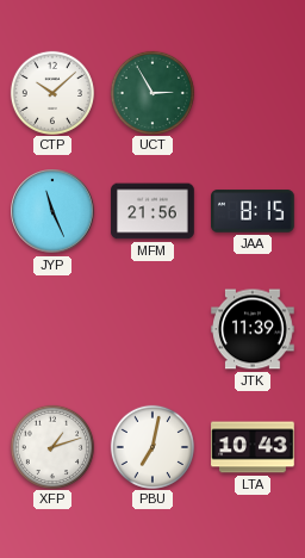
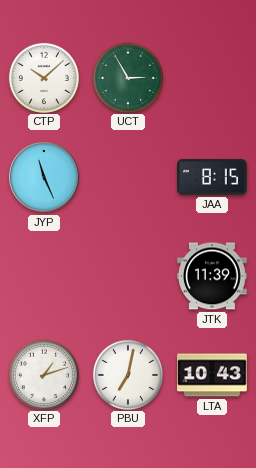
MFM: 21:56 -> none
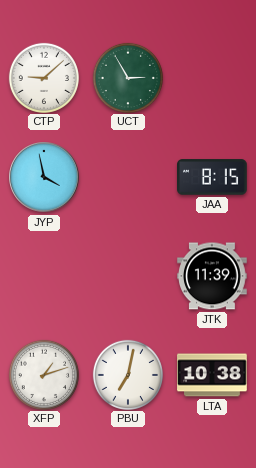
CTP: 10:08 -> 9:08
JYP: 11:26 -> 3:58
LTA: 10:43 -> 10:38
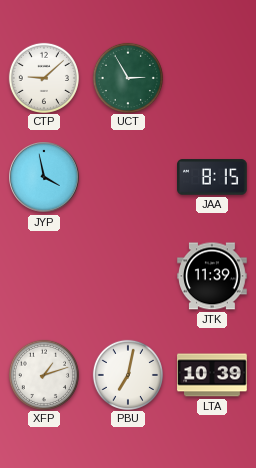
LTA: 10:38 -> 10:39
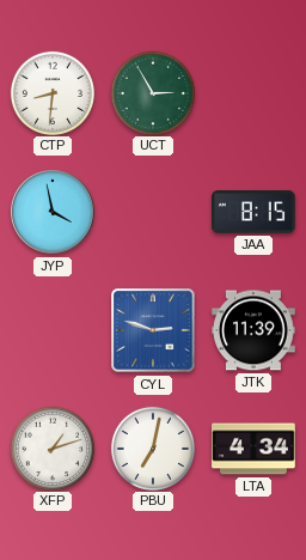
CTP: 9:08 -> 8:31
CYL: none -> 2:48
LTA: 10:39 -> 4:34
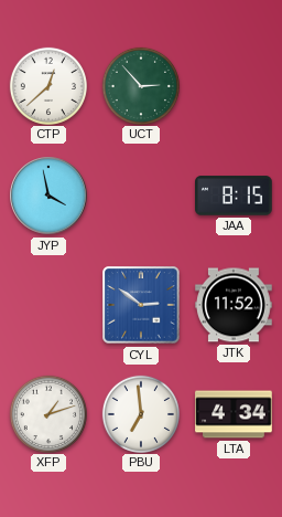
CTP: 8:31 -> 12:38
UCT: 2:55 -> 2:53
CYL: 2:48 -> 2:51
JTK: 11:39 -> 11:52
PBU: 7:02 -> 6:59
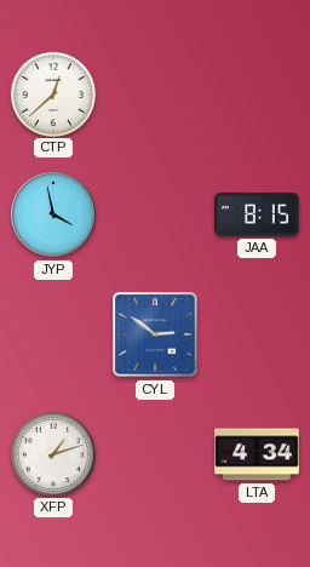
UCT: 2:53 -> none
JTK: 11:52 -> none
PBU: 6:59 -> none
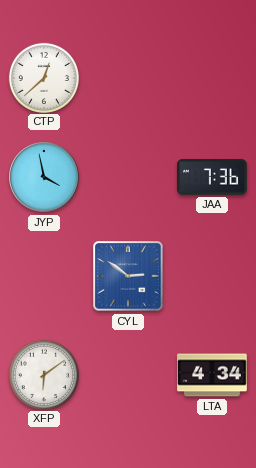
JAA: 8:15 -> 7:36
XFP: 1:12 -> 6:09
